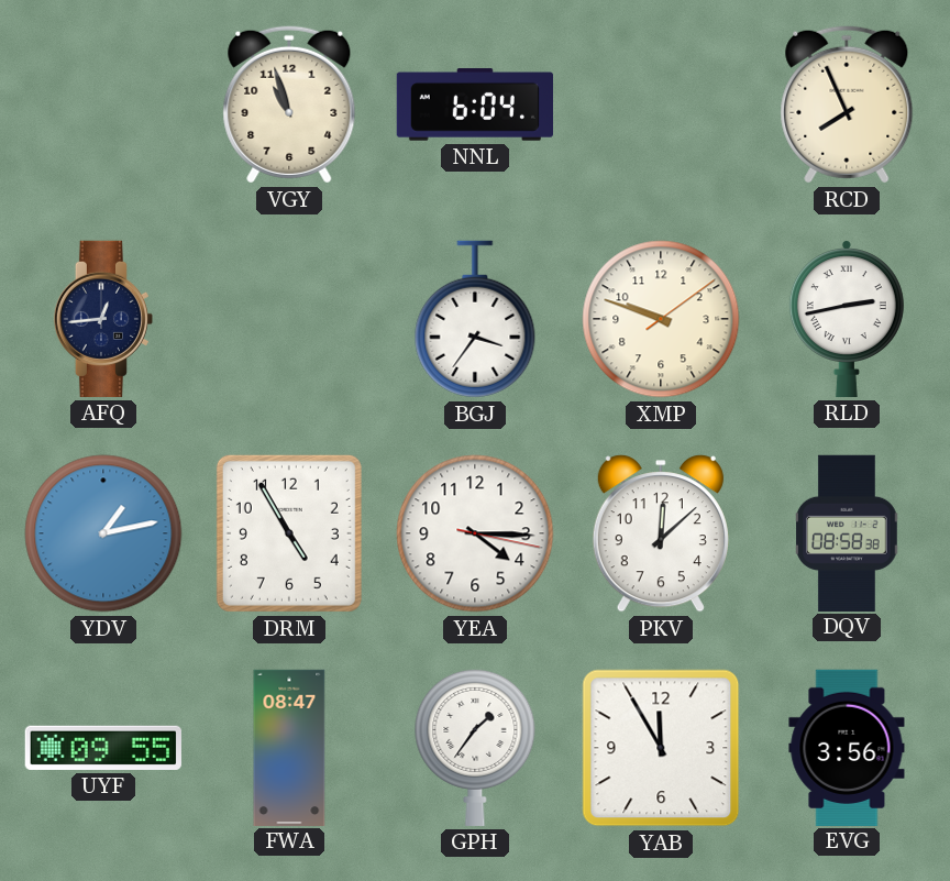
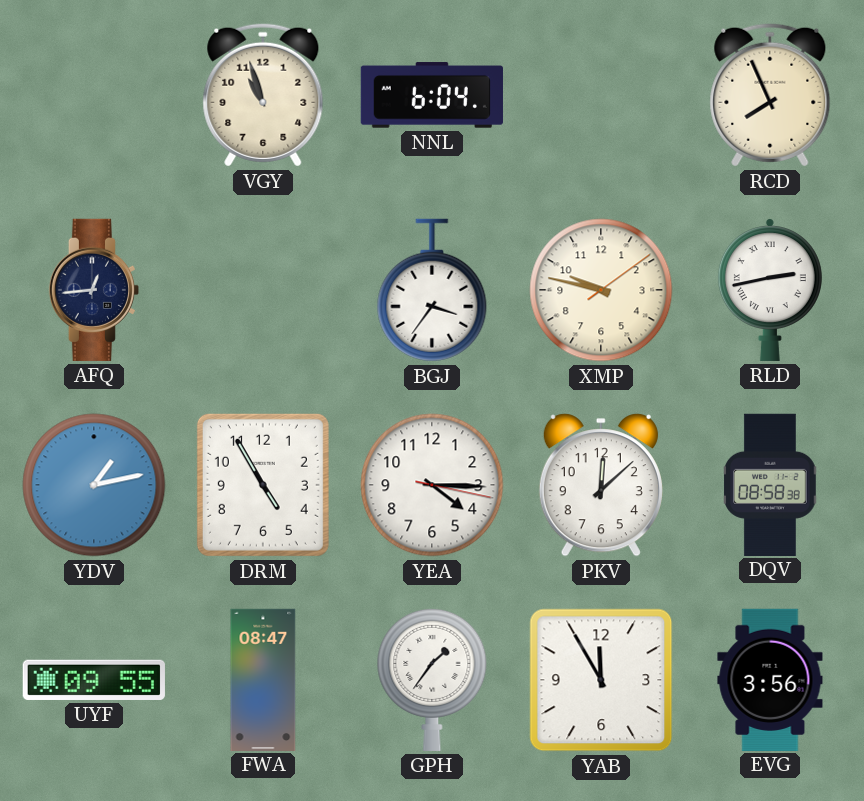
XMP: 9:48 -> 9:47
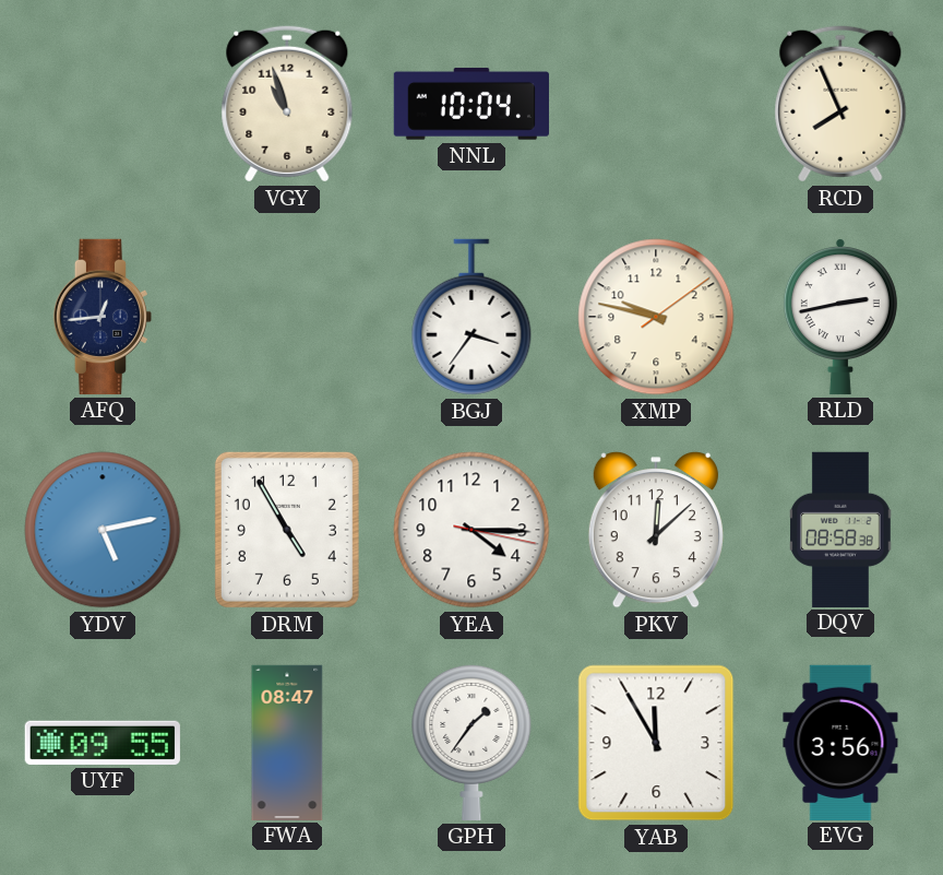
NNL: 6:04 -> 10:04
YDV: 1:13 -> 5:13
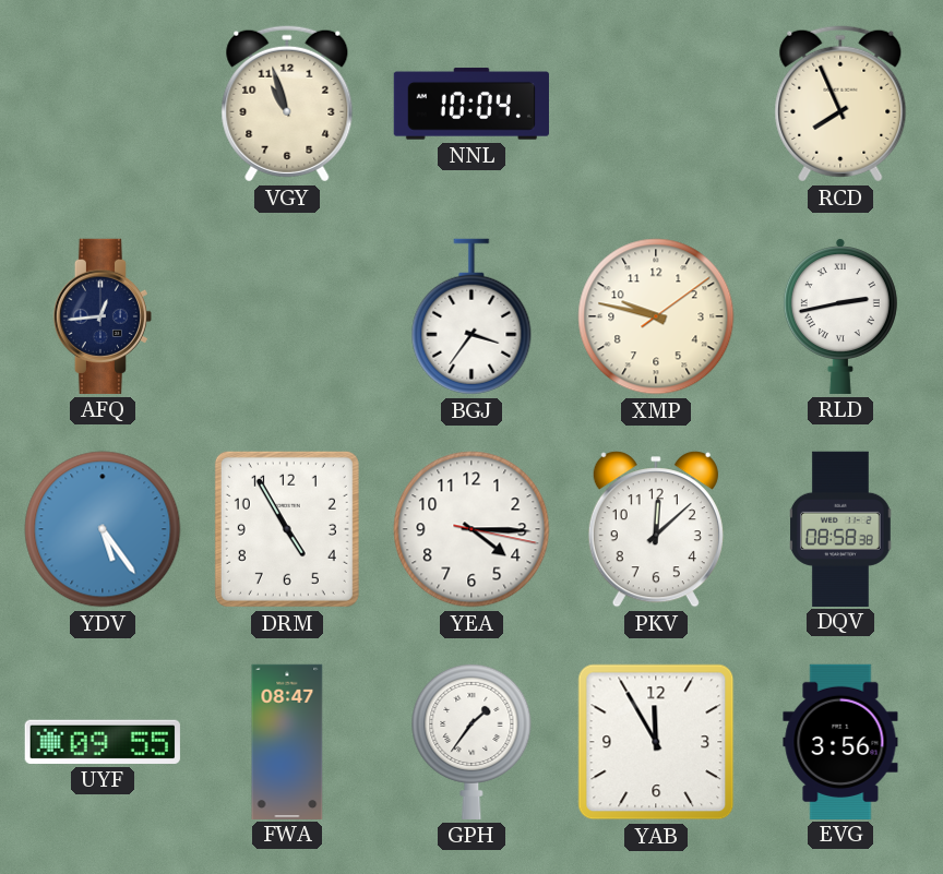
YDV: 5:13 -> 5:24
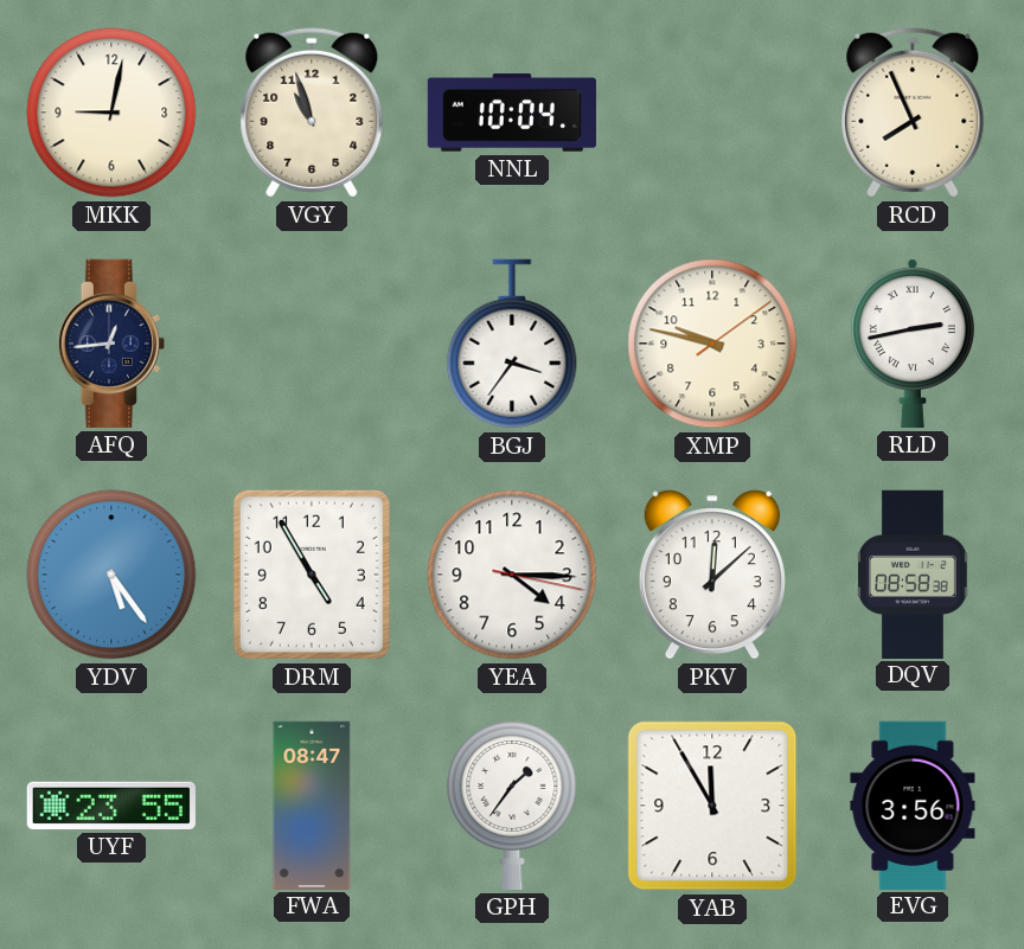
MKK: none -> 9:02
UYF: 09:55 -> 23:55
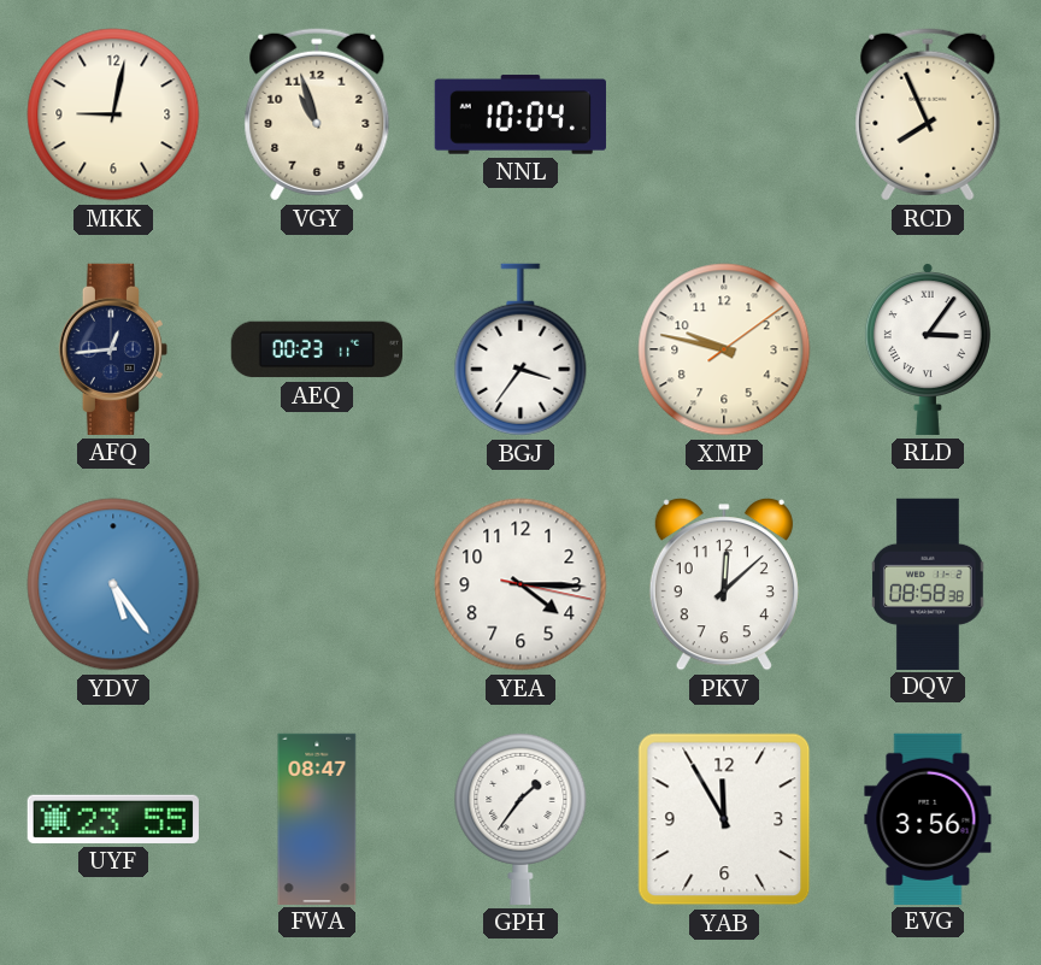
AEQ: none -> 00:23
RLD: 2:43 -> 3:06
DRM: 4:55 -> none
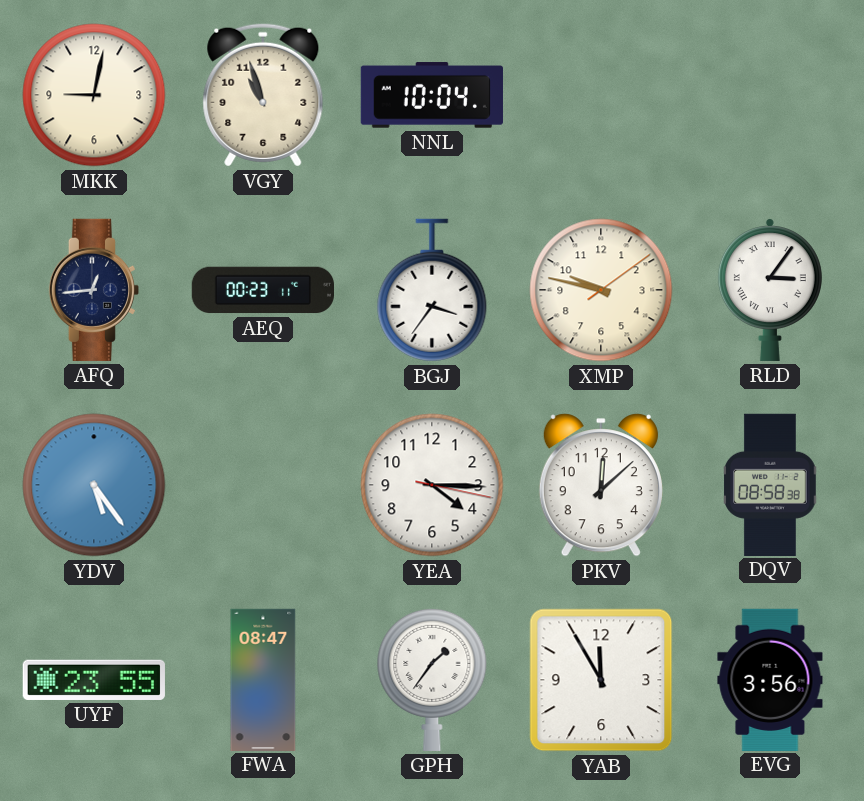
RCD: 7:56 -> none
